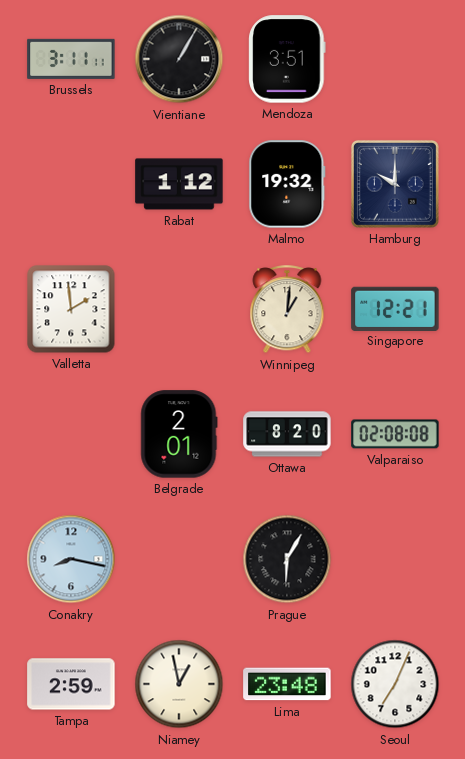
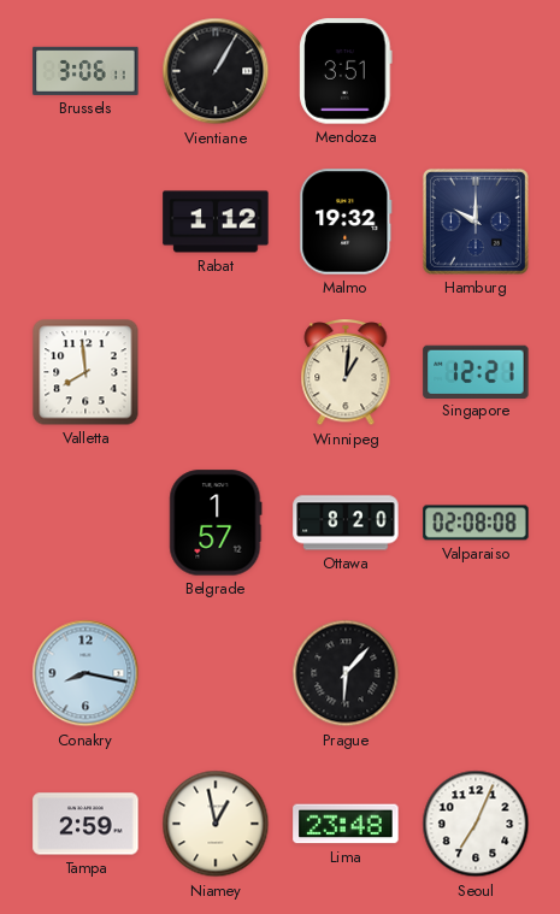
Brussels: 3:11 -> 3:06
Valletta: 1:59 -> 7:59
Belgrade: 2:01 -> 1:57
Prague: 6:05 -> 6:07
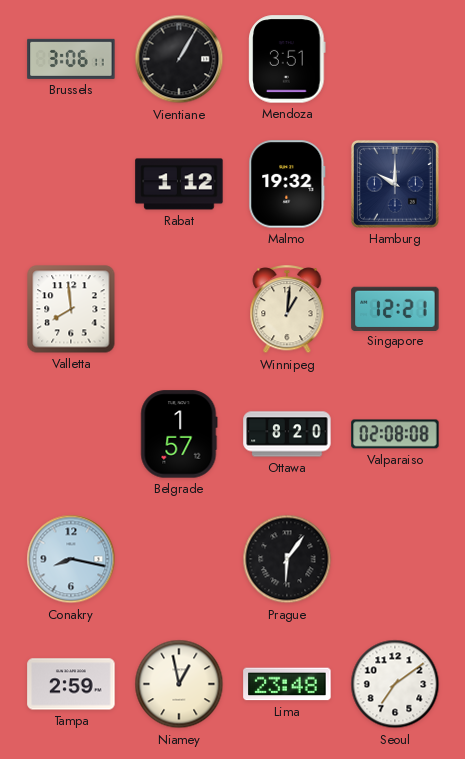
Prague: 6:07 -> 6:06
Seoul: 7:04 -> 7:09
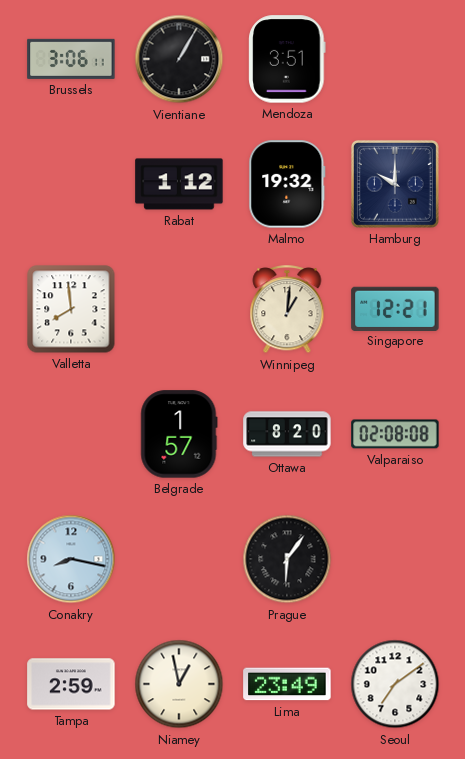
Lima: 23:48 -> 23:49
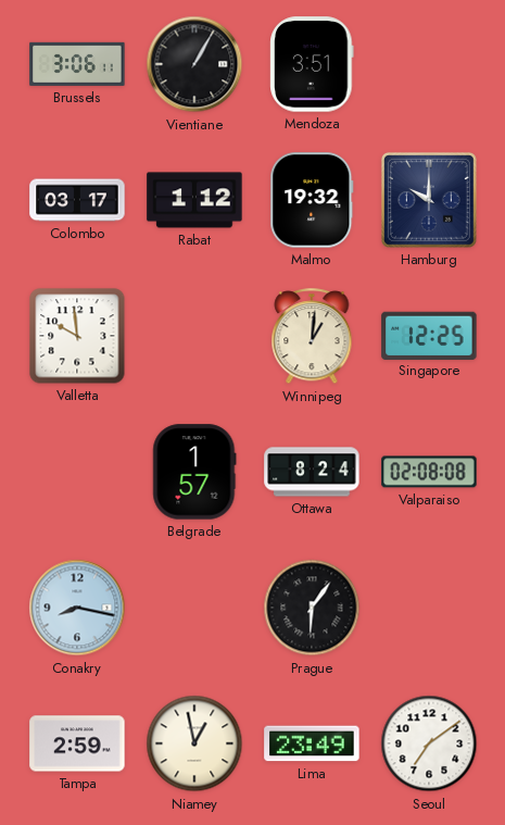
Colombo: none -> 03:17
Valletta: 7:59 -> 9:59
Singapore: 12:21 -> 12:25
Ottawa: 8:20 -> 8:24
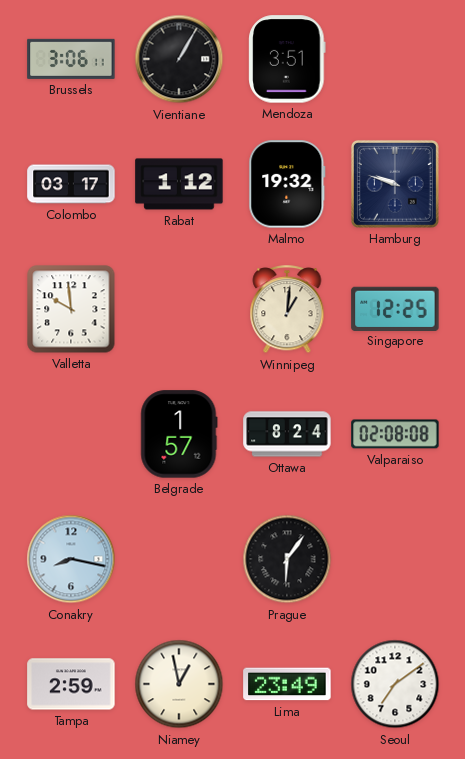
Hamburg: 10:00 -> 9:48
